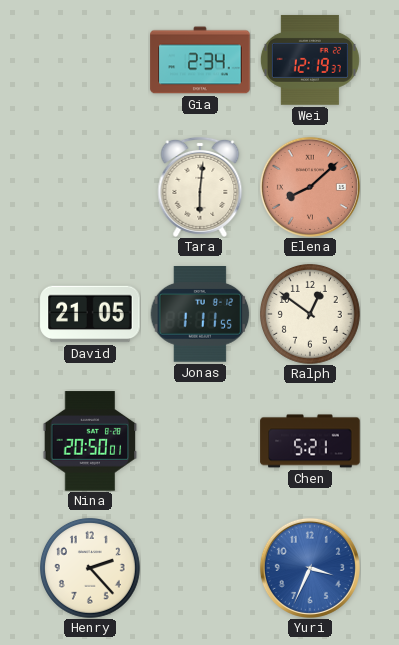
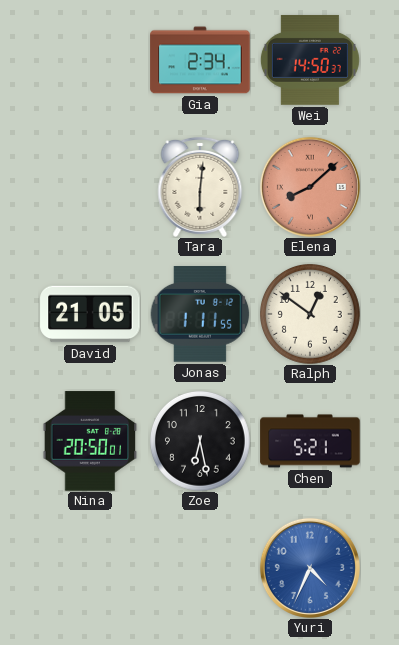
Wei: 12:19 -> 14:50
Zoe: none -> 6:28
Henry: 2:23 -> none
Yuri: 3:34 -> 4:34
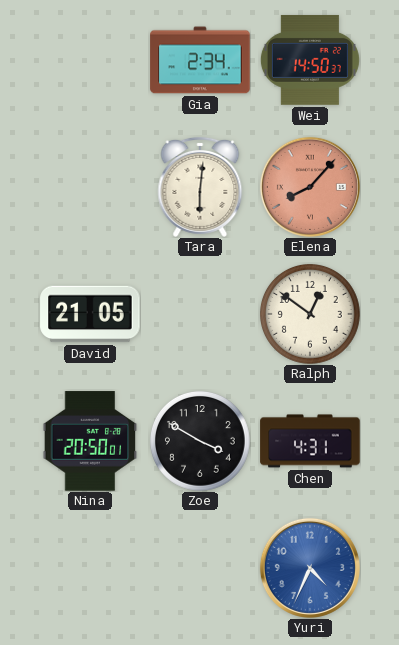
Elena: 8:08 -> 8:07
Jonas: 1:11 -> none
Zoe: 6:28 -> 3:50
Chen: 5:21 -> 4:31
